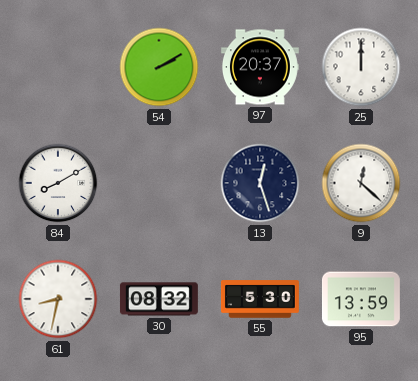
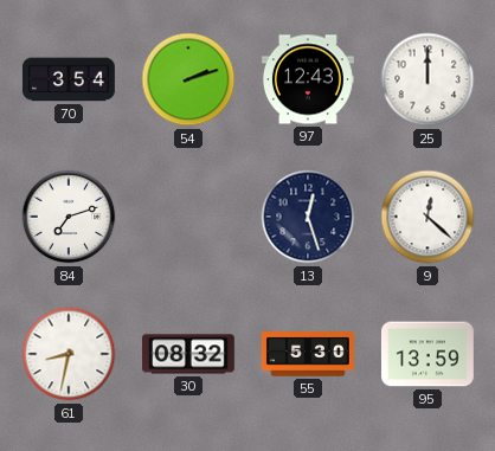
70: none -> 3:54
54: 2:10 -> 2:12
97: 20:37 -> 12:43
84: 8:10 -> 7:12
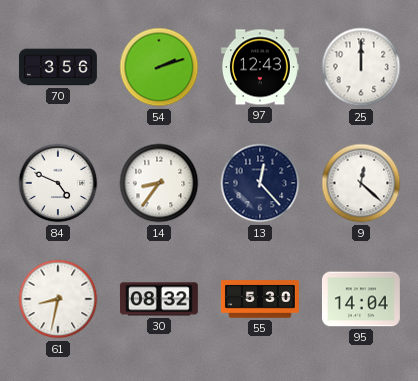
70: 3:54 -> 3:56
84: 7:12 -> 4:49
14: none -> 8:36
13: 12:27 -> 12:23
95: 13:59 -> 14:04
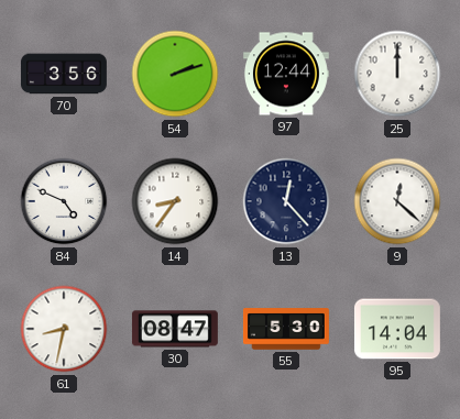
97: 12:43 -> 12:44
30: 08:32 -> 08:47
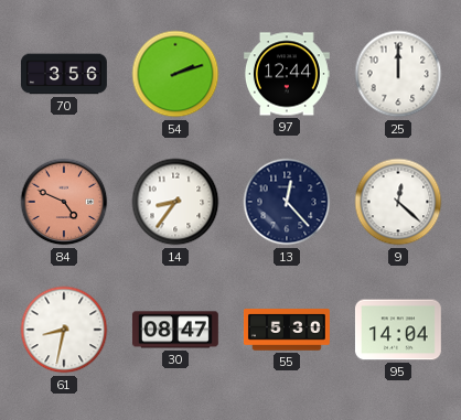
84 dial: white -> salmon
